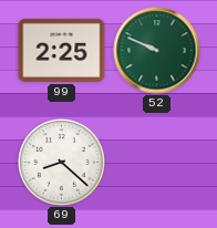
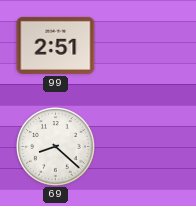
99: 2:25 -> 2:51
52: 9:49 -> none
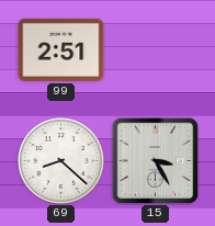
15: none -> 3:25
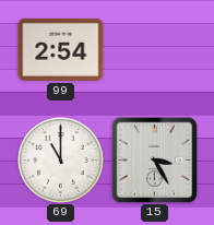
99: 2:51 -> 2:54
69: 8:22 -> 11:00
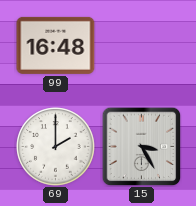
99: 2:54 -> 16:48
69: 11:00 -> 2:00
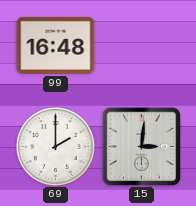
15: 3:25 -> 3:01
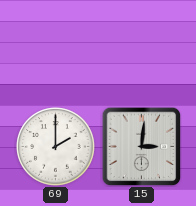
99: 16:48 -> none
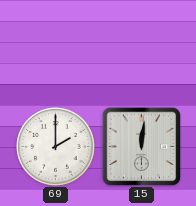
15: 3:01 -> 12:01
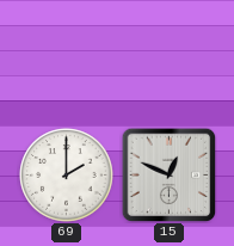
15: 12:01 -> 12:49
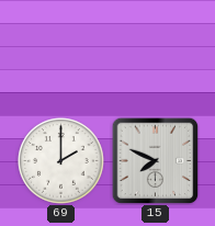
15: 12:49 -> 7:49
